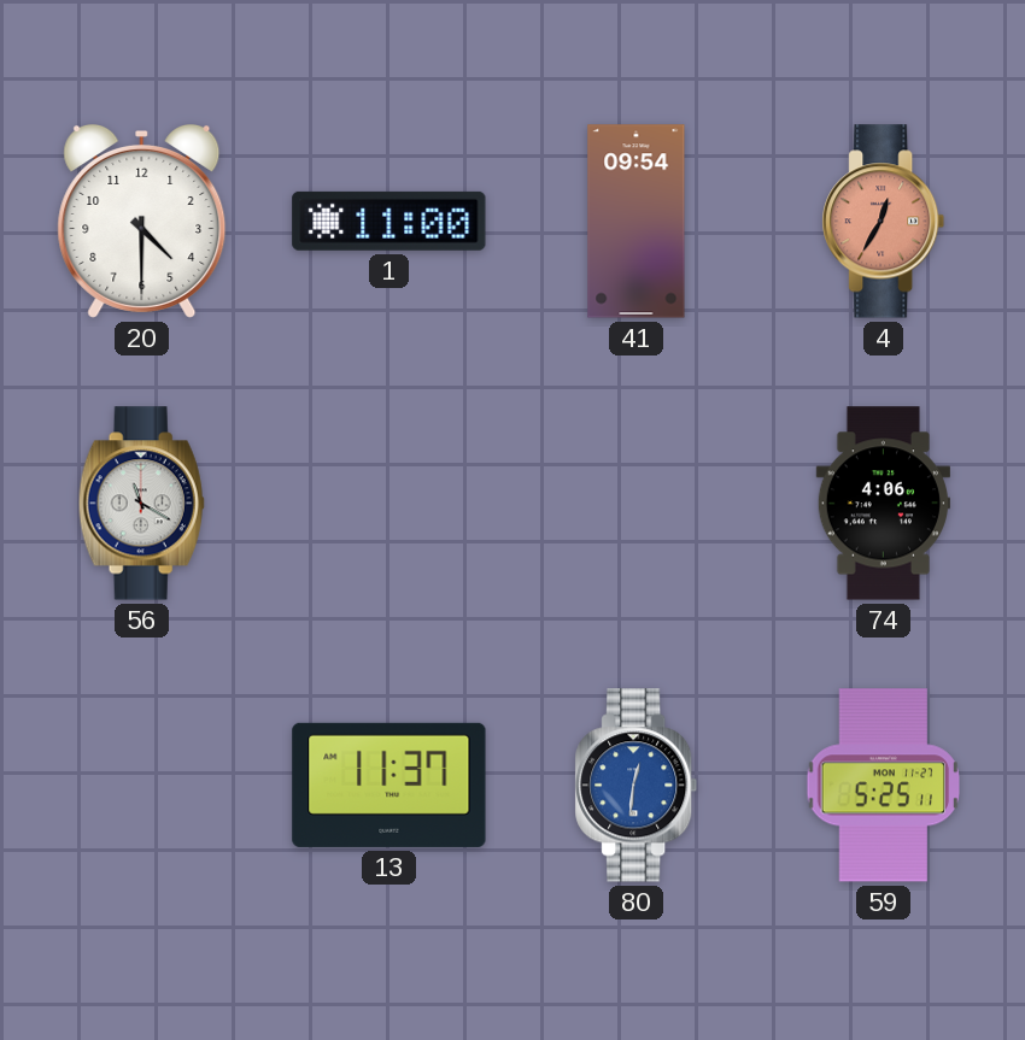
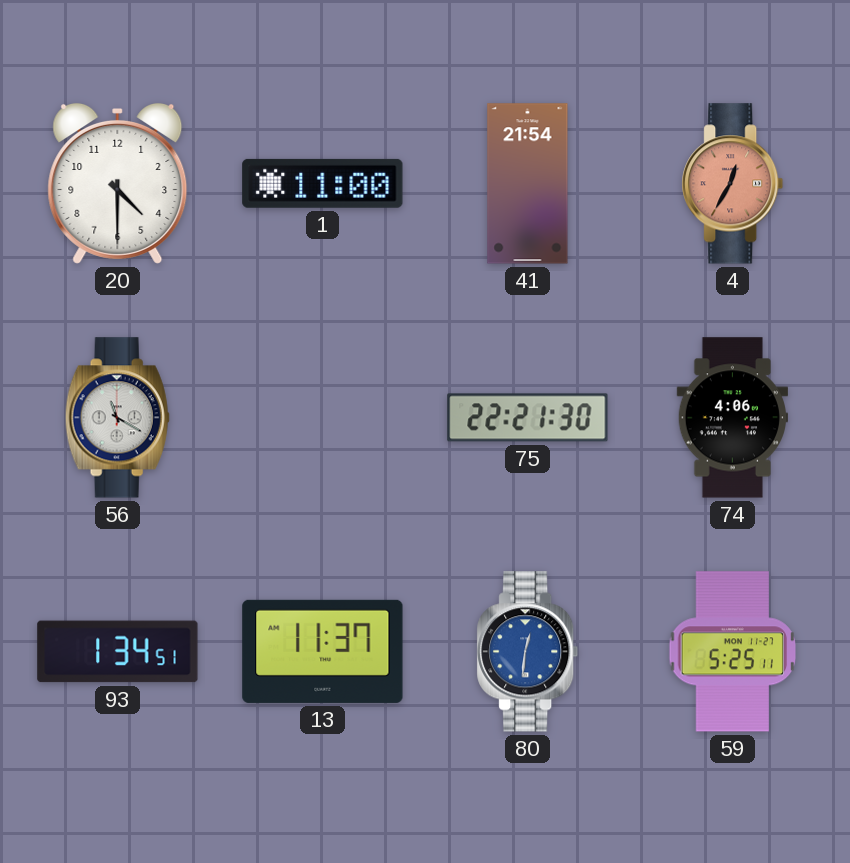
41: 09:54 -> 21:54
75: none -> 22:21
93: none -> 1:34
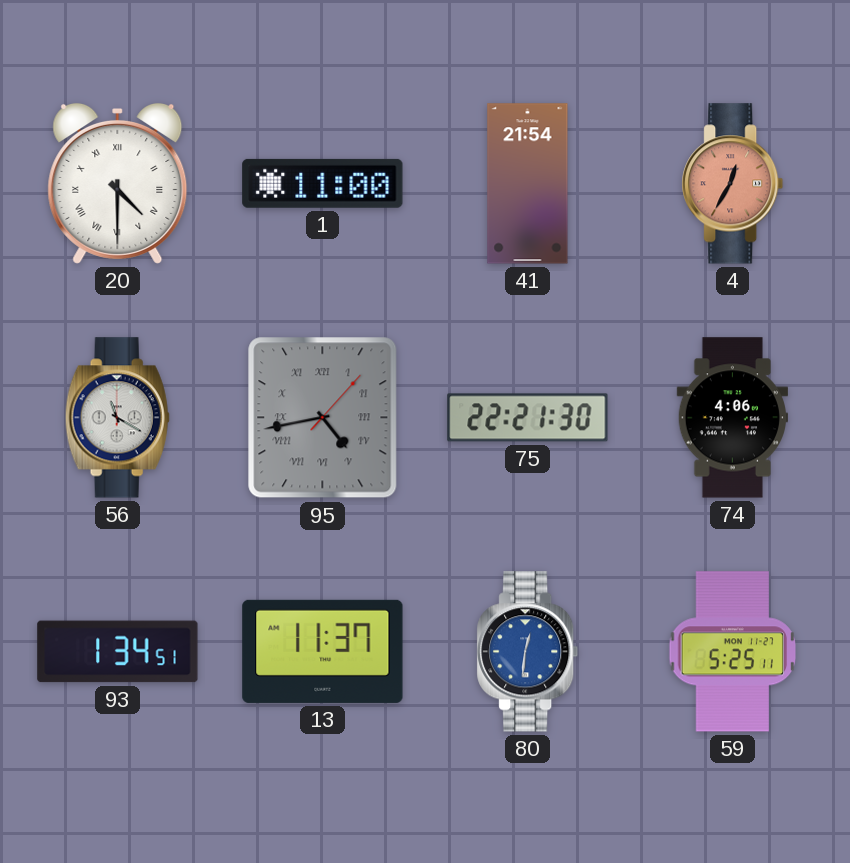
20 numerals: Arabic -> Roman
95: none -> 4:43
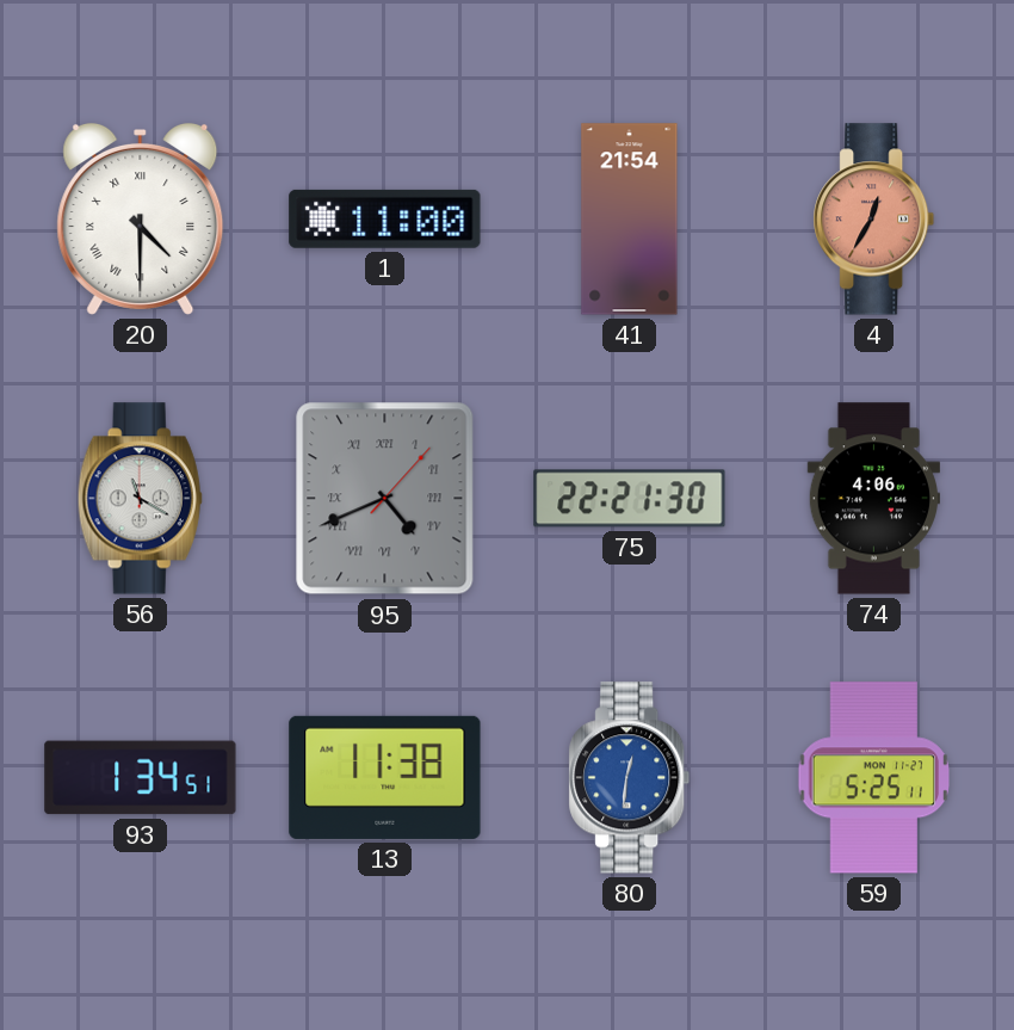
95: 4:43 -> 4:41
13: 11:37 -> 11:38
